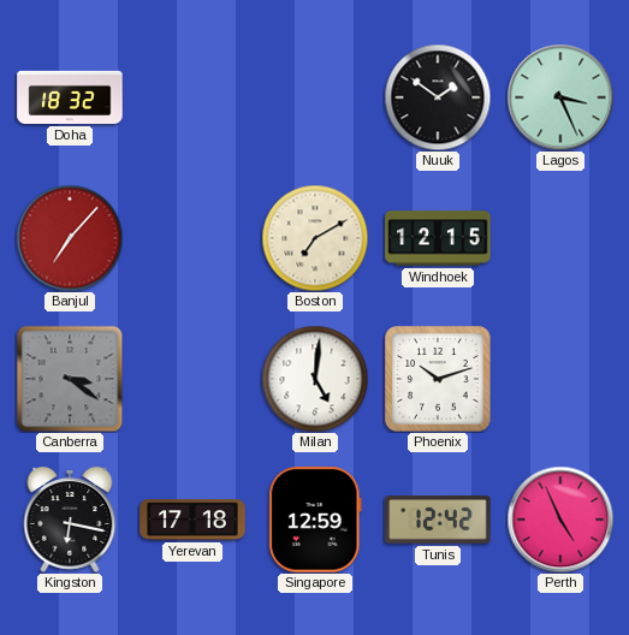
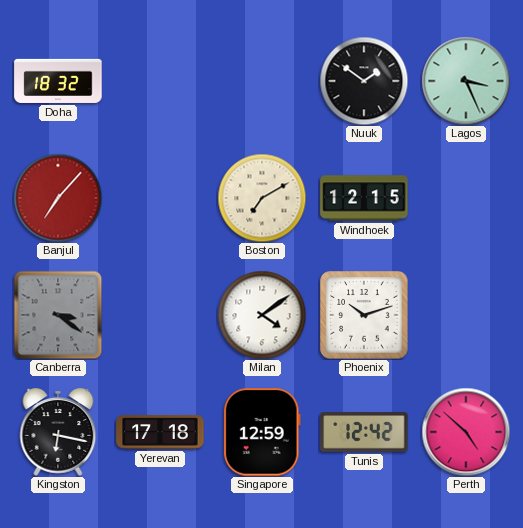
Milan: 5:01 -> 4:09
Perth: 4:56 -> 4:52
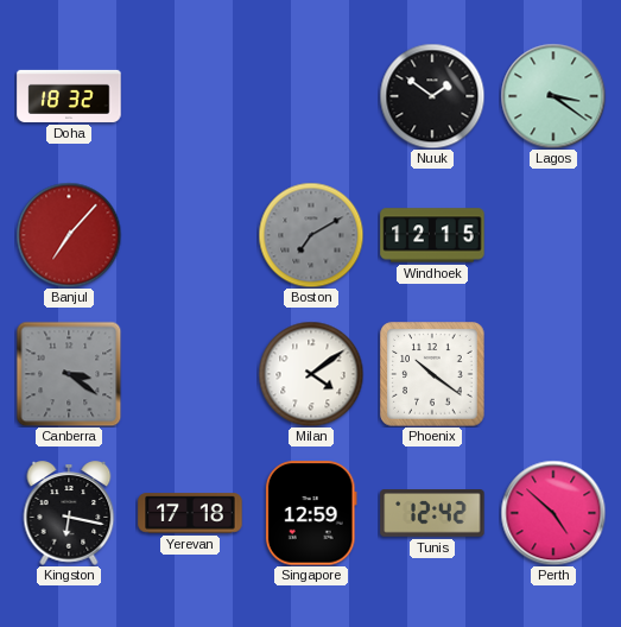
Lagos: 3:26 -> 3:21
Boston dial: cream -> grey
Phoenix: 10:12 -> 10:21
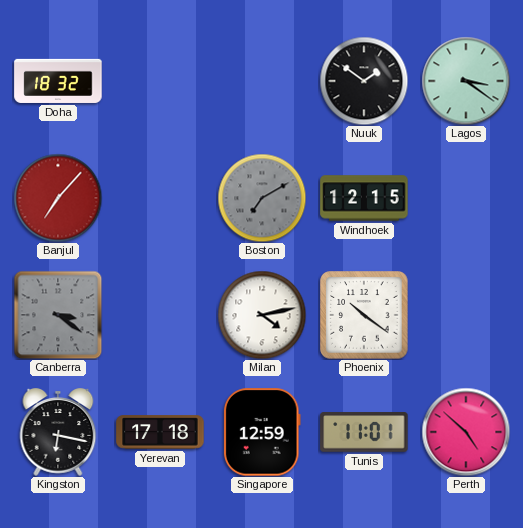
Milan: 4:09 -> 4:13
Tunis: 12:42 -> 11:01
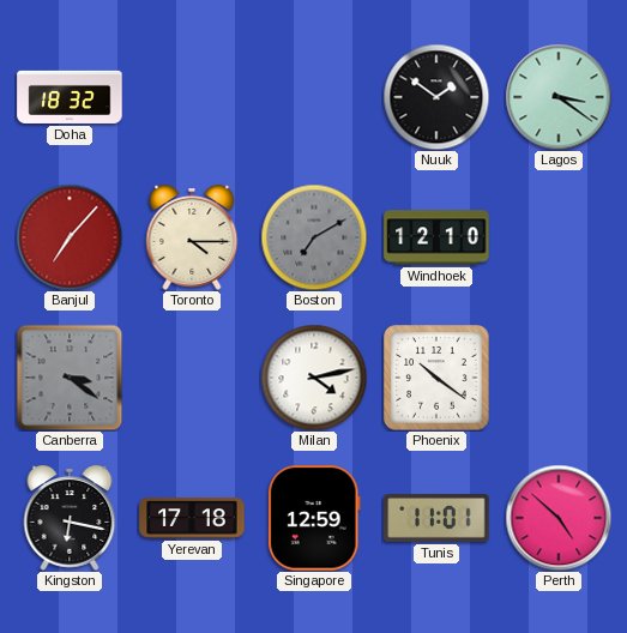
Toronto: none -> 4:15
Windhoek: 12:15 -> 12:10
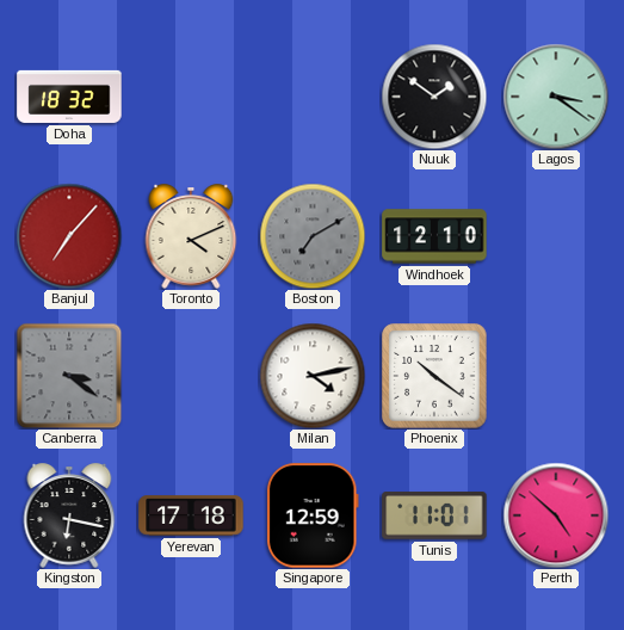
Toronto: 4:15 -> 4:11
